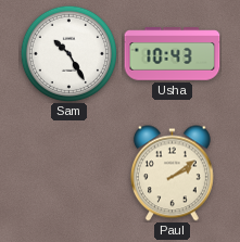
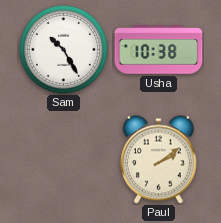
Usha: 10:43 -> 10:38
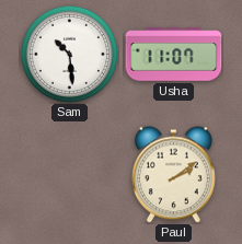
Sam: 10:25 -> 10:29
Usha: 10:38 -> 11:07
